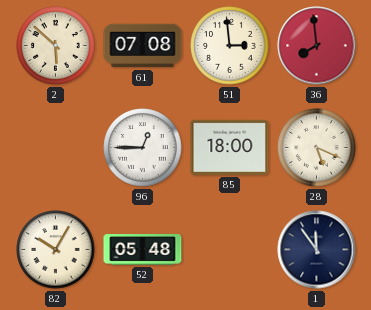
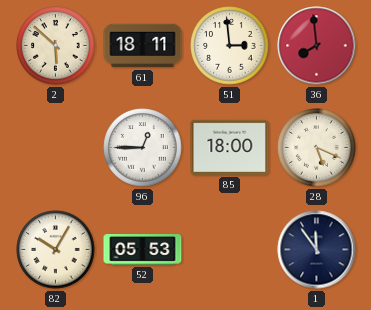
61: 07:08 -> 18:11
52: 05:48 -> 05:53
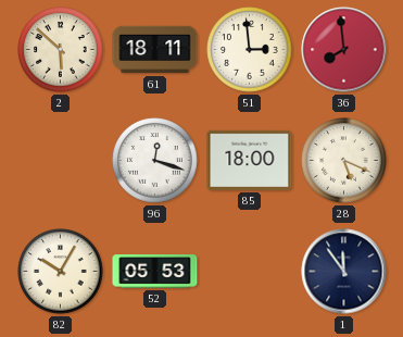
96: 12:45 -> 12:18
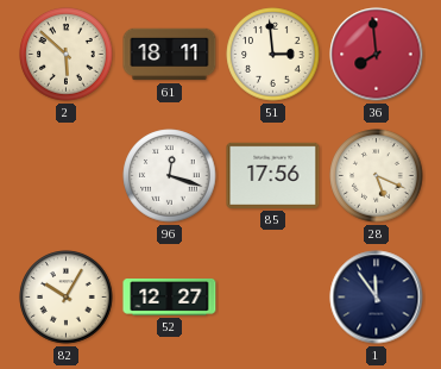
85: 18:00 -> 17:56
52: 05:53 -> 12:27
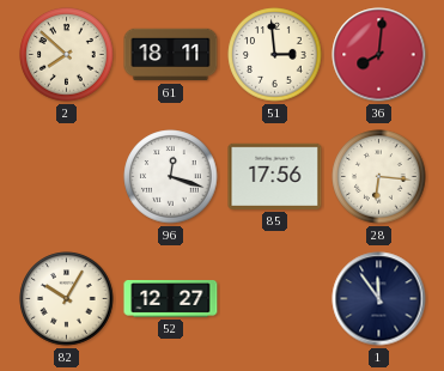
2: 5:52 -> 7:52
36: 7:59 -> 8:01
28: 5:19 -> 6:16
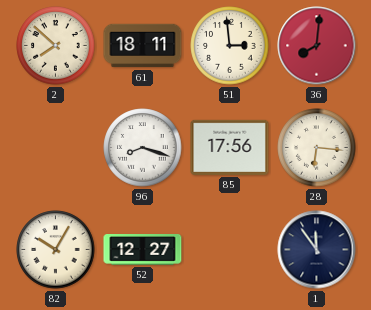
96: 12:18 -> 8:18
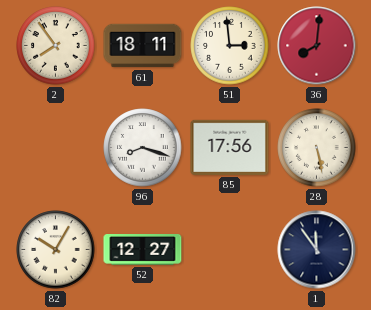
2: 7:52 -> 7:54
28: 6:16 -> 5:28
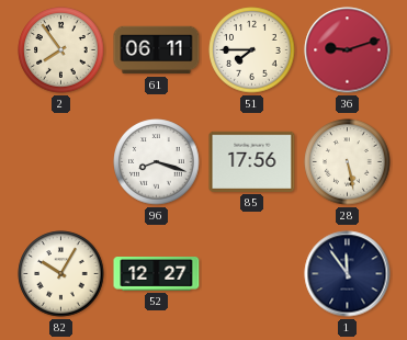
61: 18:11 -> 06:11
51: 2:59 -> 7:45
36: 8:01 -> 9:12
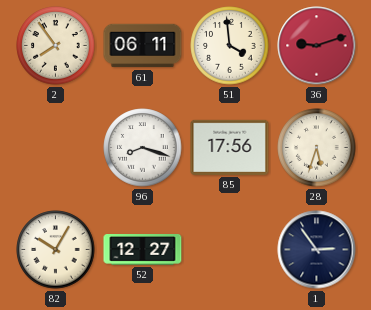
51: 7:45 -> 3:59
28: 5:28 -> 5:33
1: 11:54 -> 2:54
